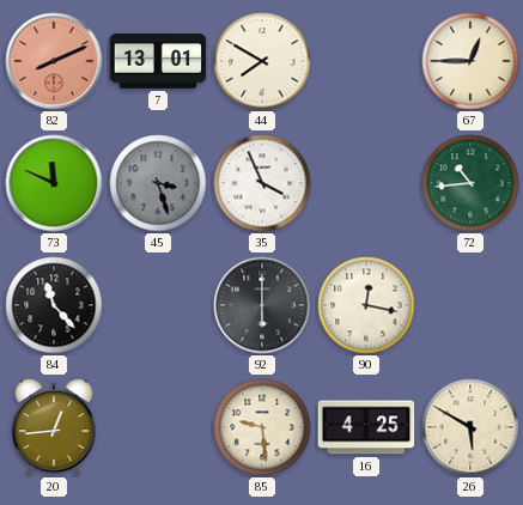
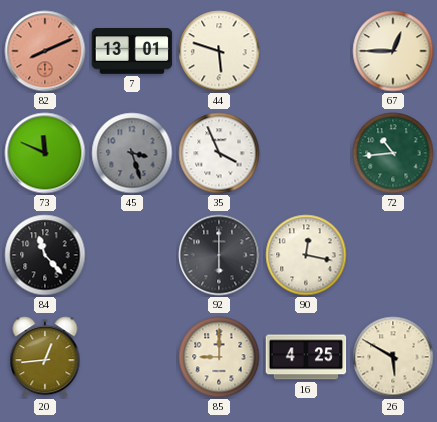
44: 7:50 -> 5:48
85: 9:29 -> 9:00
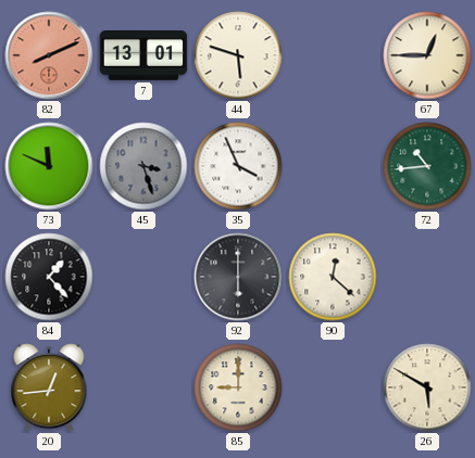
84: 11:23 -> 1:23
90: 12:17 -> 12:22
16: 4:25 -> none
